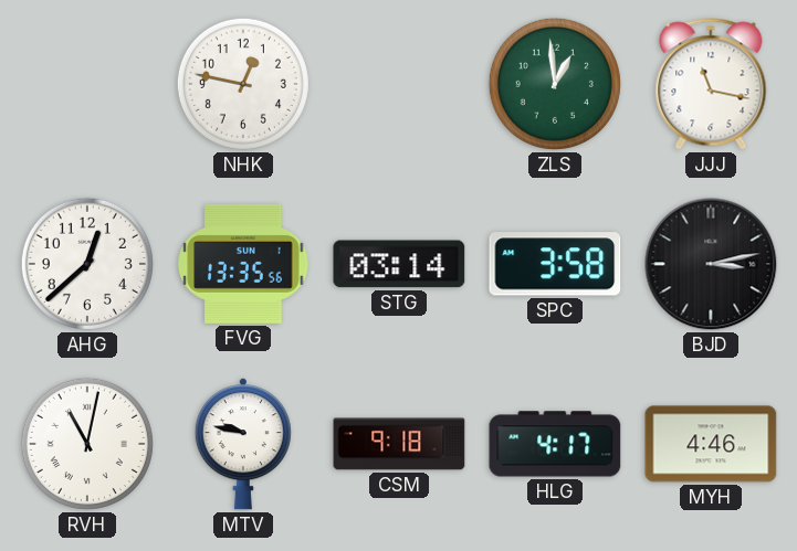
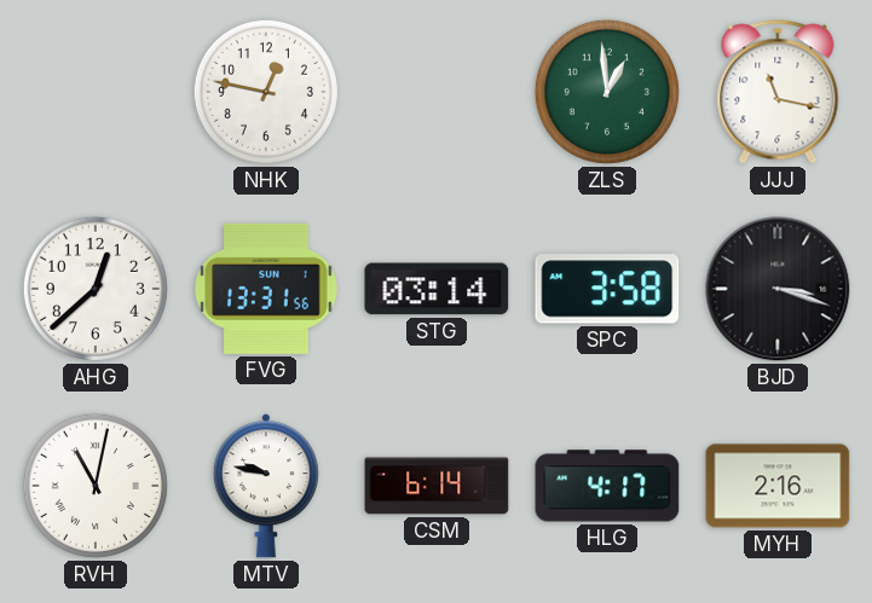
FVG: 13:35 -> 13:31
BJD: 3:13 -> 3:18
CSM: 9:18 -> 6:14
MYH: 4:46 -> 2:16
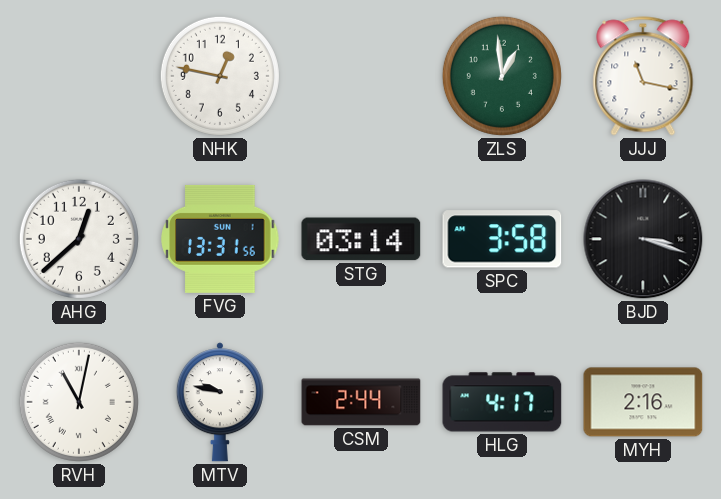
CSM: 6:14 -> 2:44
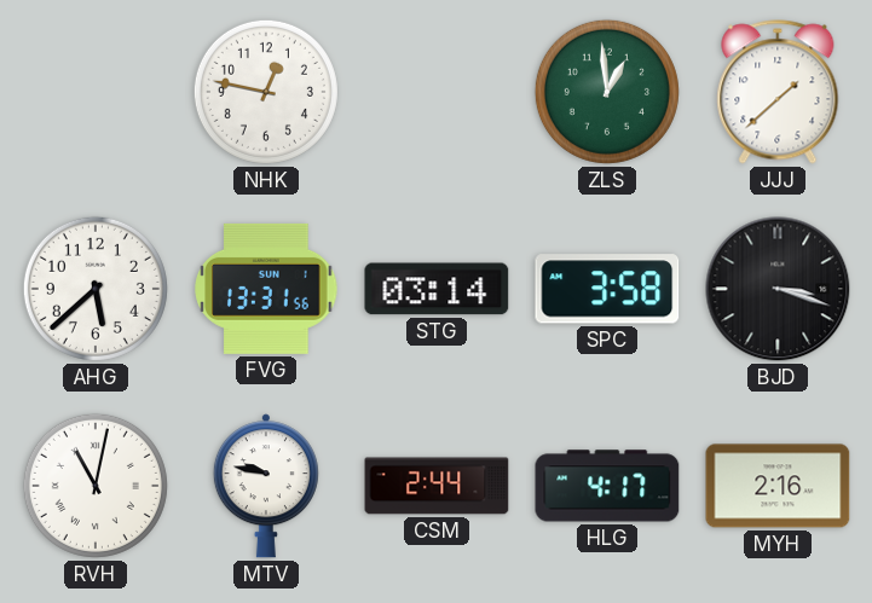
JJJ: 11:17 -> 1:38
AHG: 12:38 -> 5:38
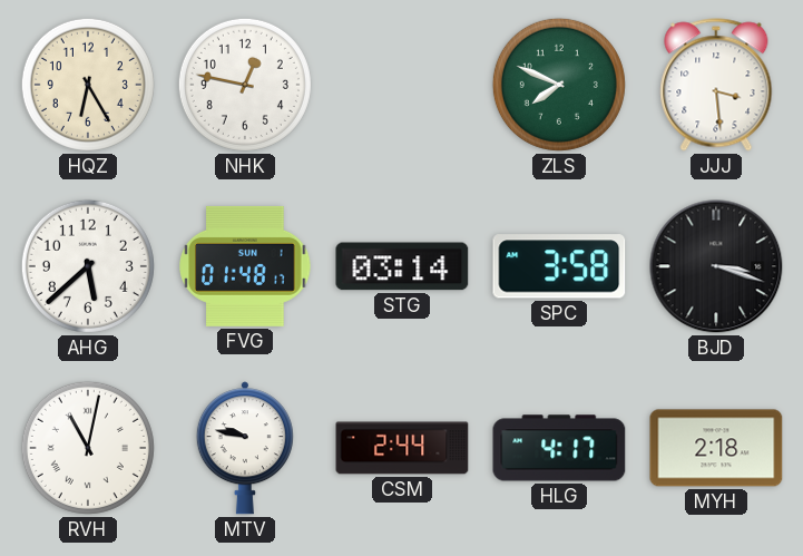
HQZ: none -> 6:25
ZLS: 12:59 -> 7:49
JJJ: 1:38 -> 3:29
FVG: 13:31 -> 01:48
MYH: 2:16 -> 2:18
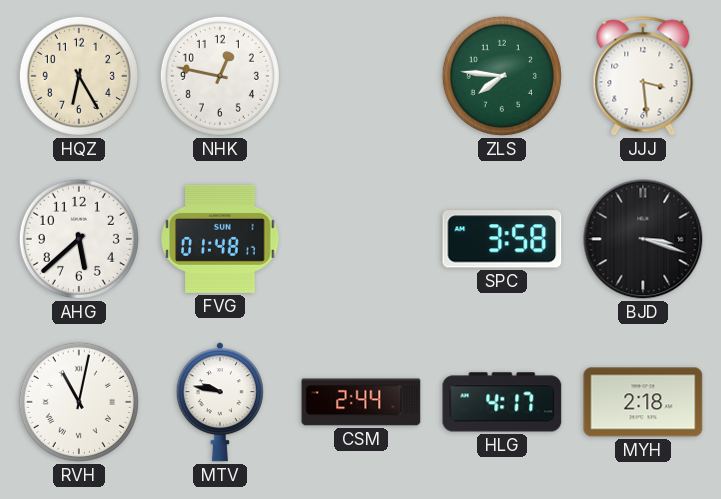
ZLS: 7:49 -> 7:46
STG: 03:14 -> none
